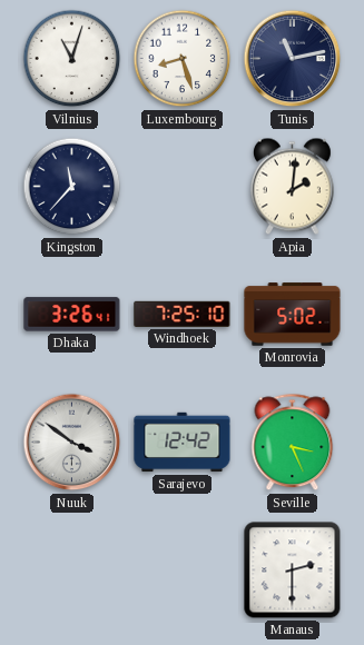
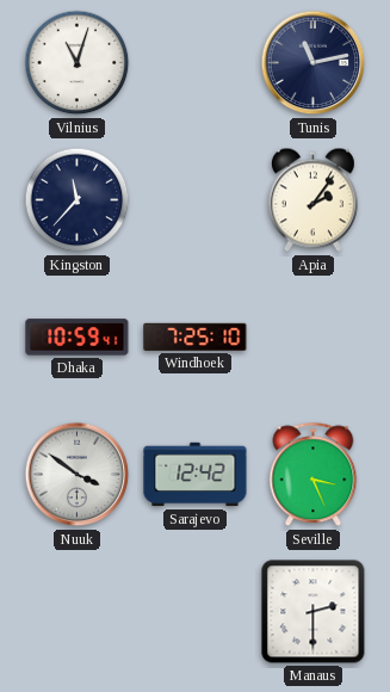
Luxembourg: 8:27 -> none
Apia: 2:01 -> 2:06
Dhaka: 3:26 -> 10:59
Monrovia: 5:02 -> none
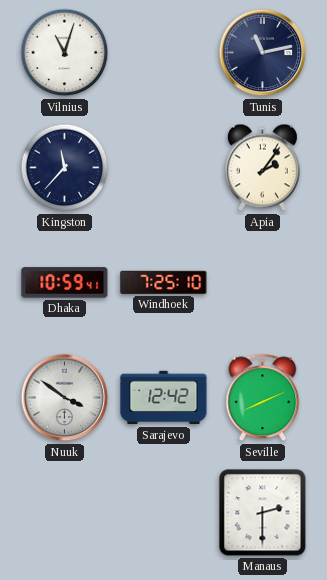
Seville: 3:26 -> 8:11
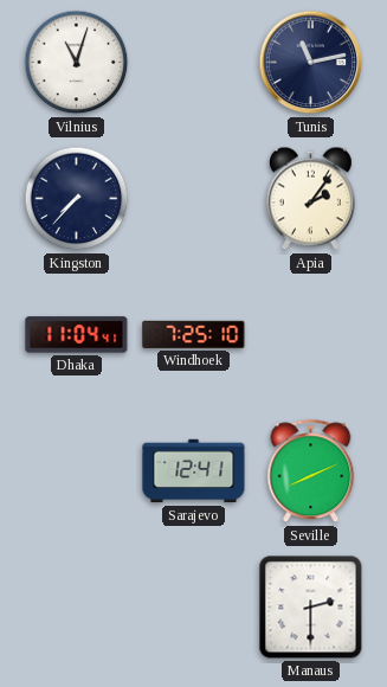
Kingston: 11:37 -> 7:37
Dhaka: 10:59 -> 11:04
Nuuk: 3:51 -> none
Sarajevo: 12:42 -> 12:41
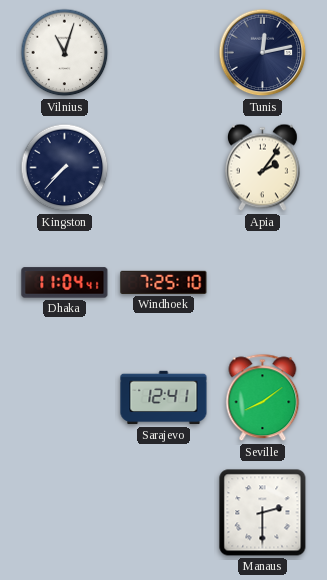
Tunis: 11:13 -> 12:13
Seville: 8:11 -> 8:09
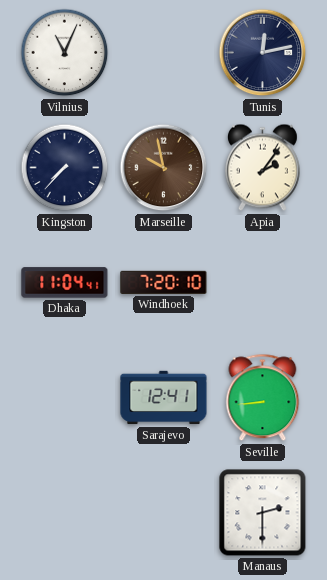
Vilnius: 11:03 -> 11:04
Marseille: none -> 9:58
Windhoek: 7:25 -> 7:20
Seville: 8:09 -> 8:44
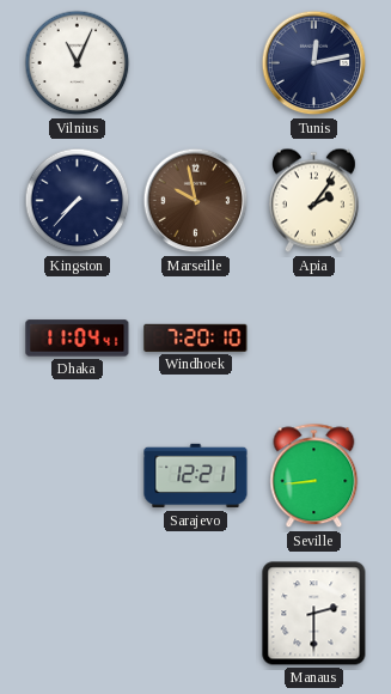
Sarajevo: 12:41 -> 12:21
